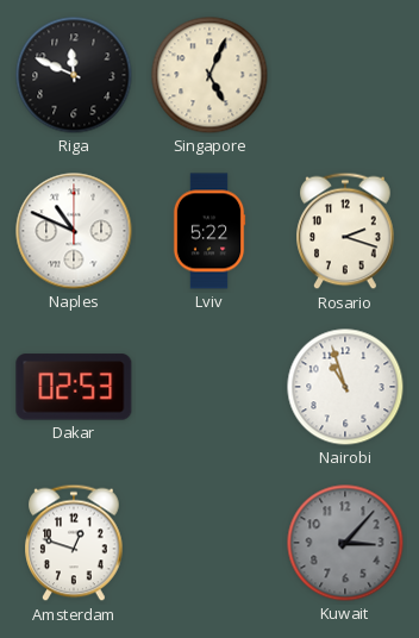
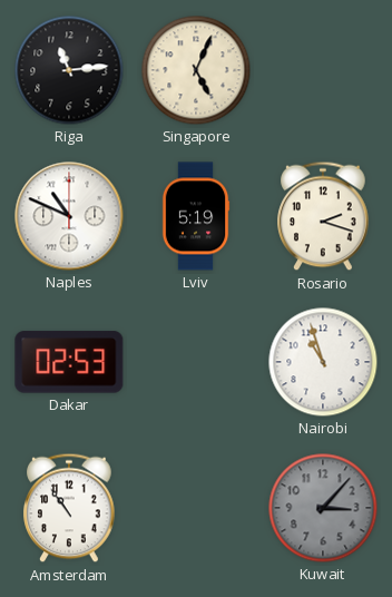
Riga: 11:49 -> 11:14
Lviv: 5:22 -> 5:19
Amsterdam: 12:48 -> 10:54
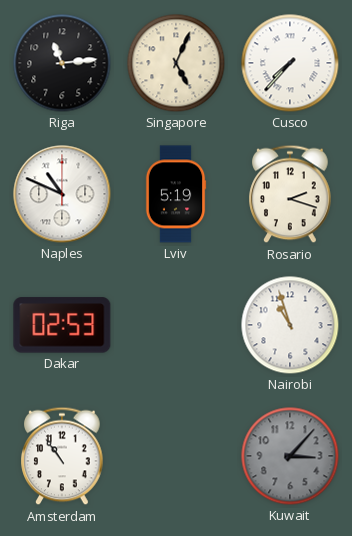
Cusco: none -> 7:37
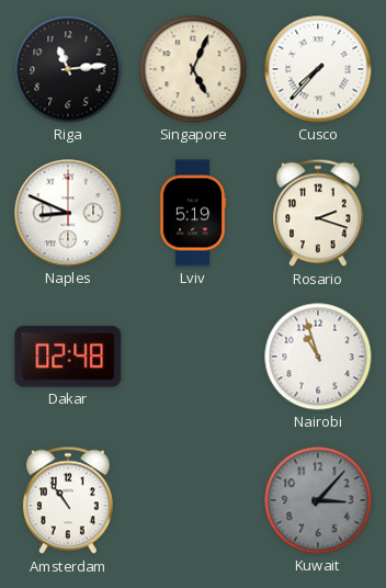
Naples: 10:49 -> 8:49
Dakar: 02:53 -> 02:48
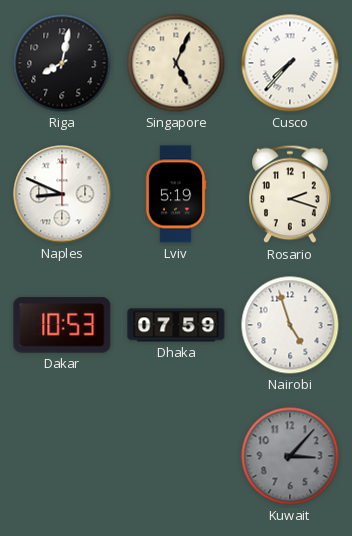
Riga: 11:14 -> 8:02
Dakar: 02:48 -> 10:53
Dhaka: none -> 07:59
Nairobi: 10:57 -> 4:57
Amsterdam: 10:54 -> none
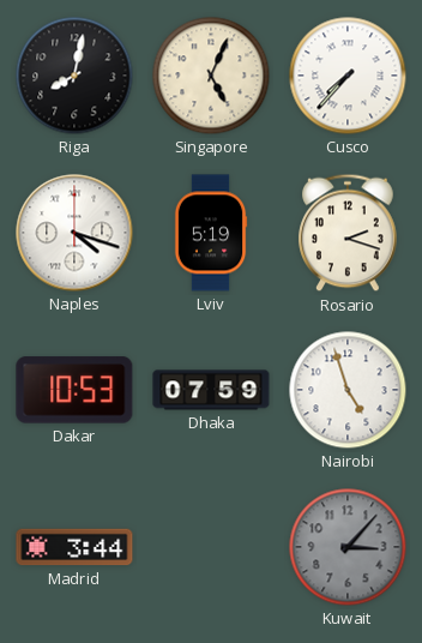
Naples: 8:49 -> 4:18
Madrid: none -> 3:44
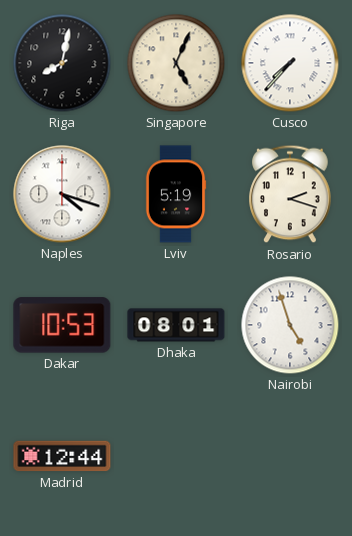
Dhaka: 07:59 -> 08:01
Madrid: 3:44 -> 12:44
Kuwait: 3:07 -> none
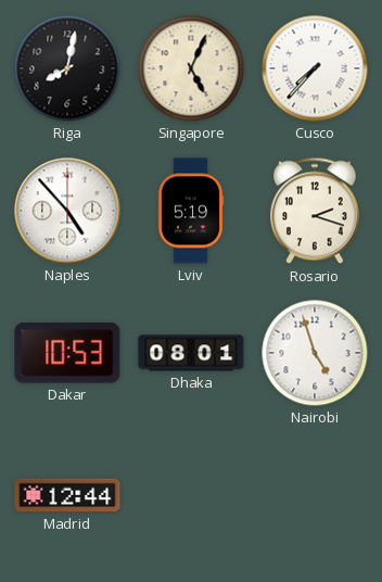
Naples: 4:18 -> 4:53
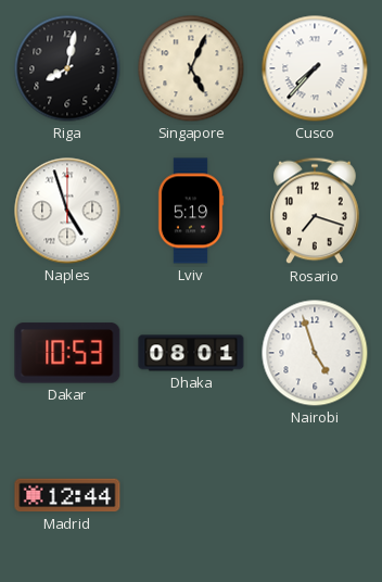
Naples: 4:53 -> 4:57
Rosario: 2:18 -> 7:18
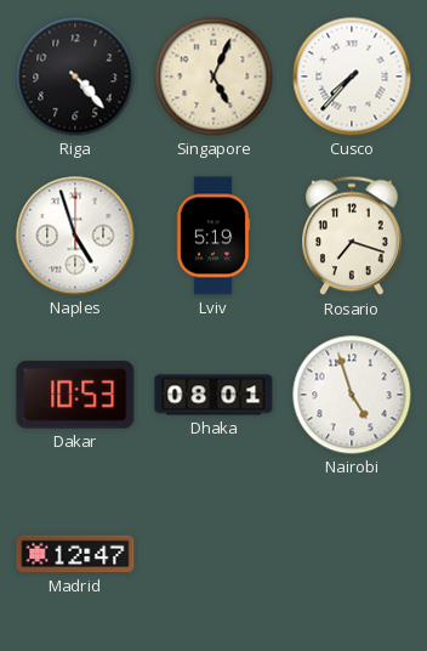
Riga: 8:02 -> 4:23
Madrid: 12:44 -> 12:47
